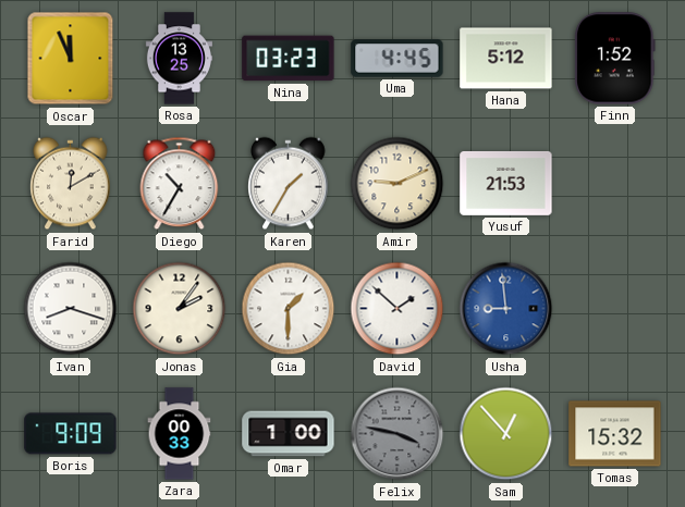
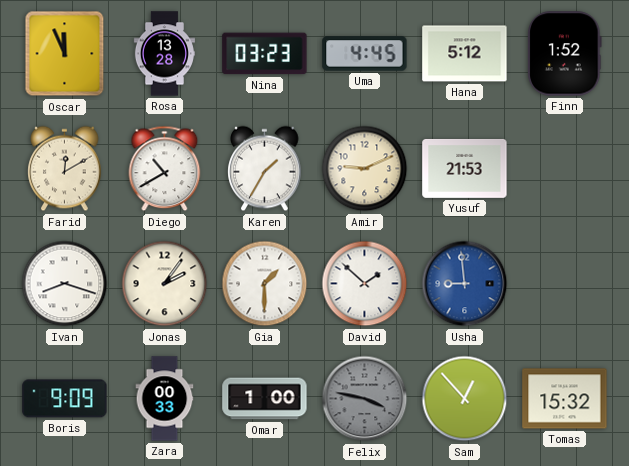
Rosa: 13:25 -> 13:28
Diego: 10:35 -> 10:40
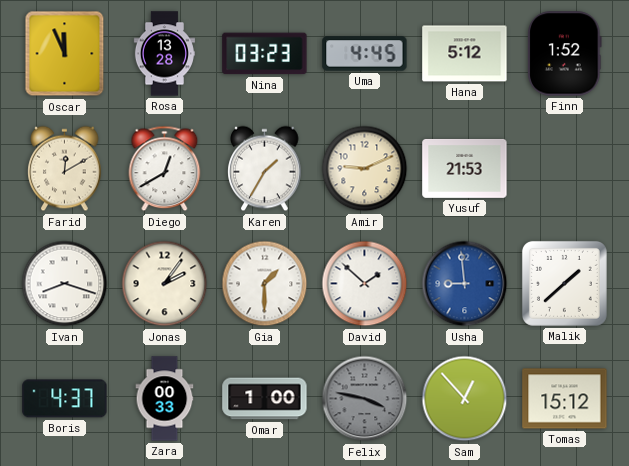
Diego: 10:40 -> 12:40
Malik: none -> 1:38
Boris: 9:09 -> 4:37
Tomas: 15:32 -> 15:12
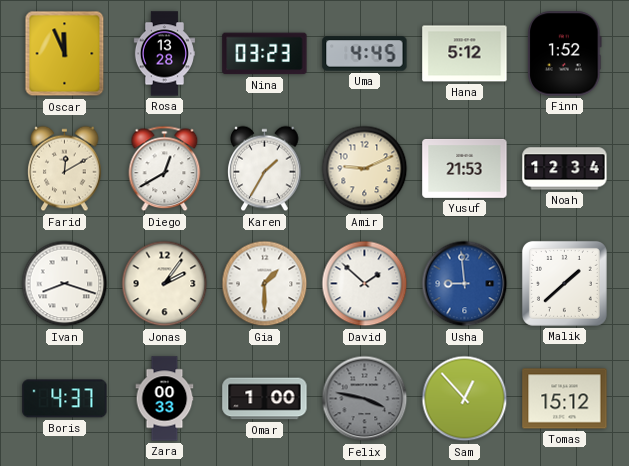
Noah: none -> 12:34
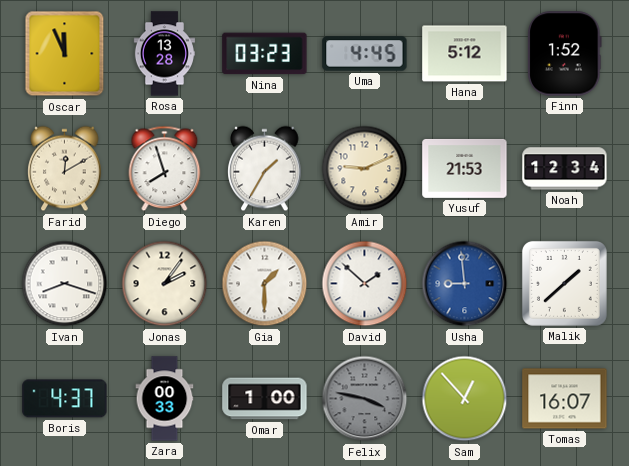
Diego: 12:40 -> 7:57
Tomas: 15:12 -> 16:07
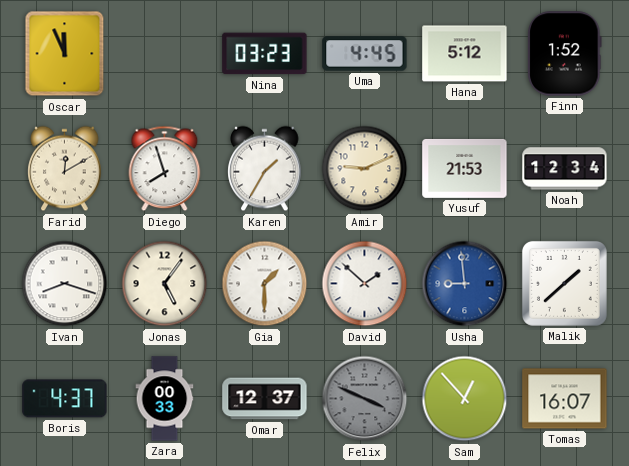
Rosa: 13:28 -> none
Jonas: 2:06 -> 5:06
Omar: 1:00 -> 12:37
Felix: 3:47 -> 3:49
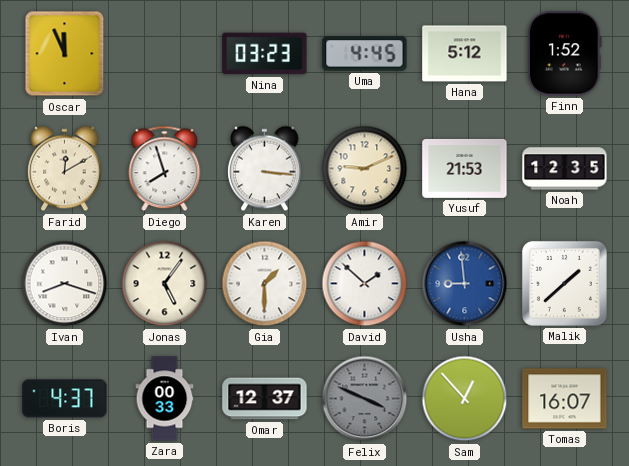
Karen: 1:35 -> 3:16
Noah: 12:34 -> 12:35
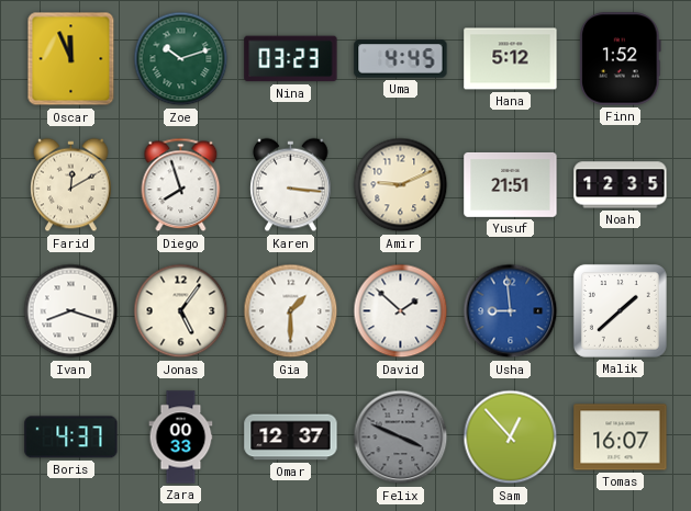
Zoe: none -> 10:12
Yusuf: 21:53 -> 21:51
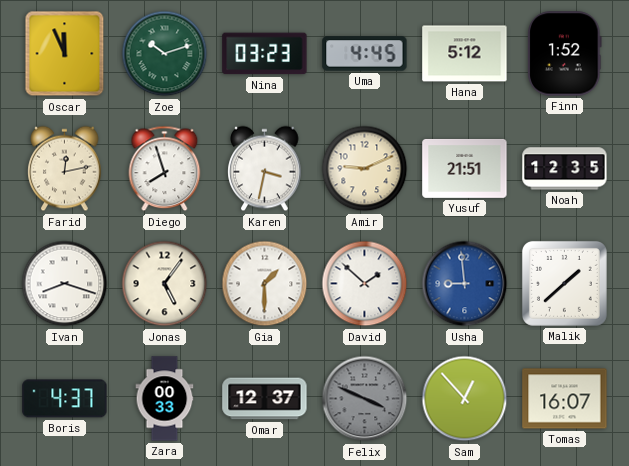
Farid: 12:10 -> 12:13
Karen: 3:16 -> 3:32
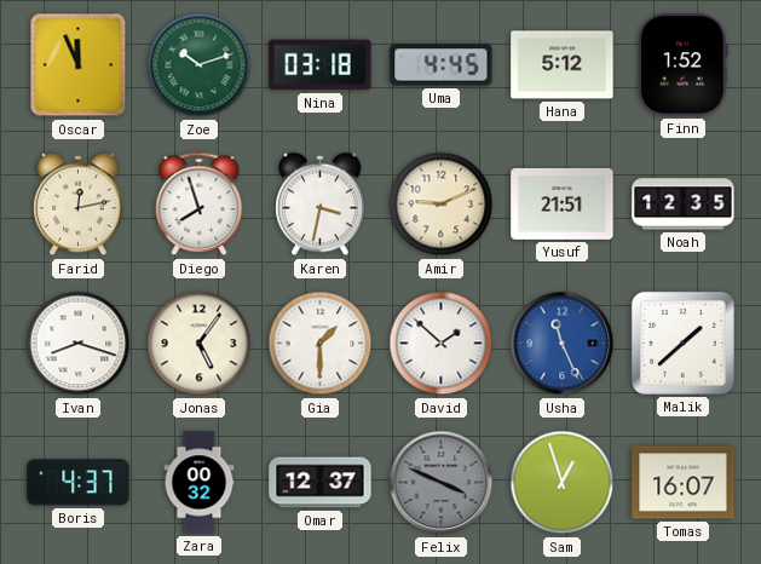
Nina: 03:23 -> 03:18
Usha: 8:59 -> 11:26
Zara: 00:33 -> 00:32
Sam: 12:53 -> 12:57
